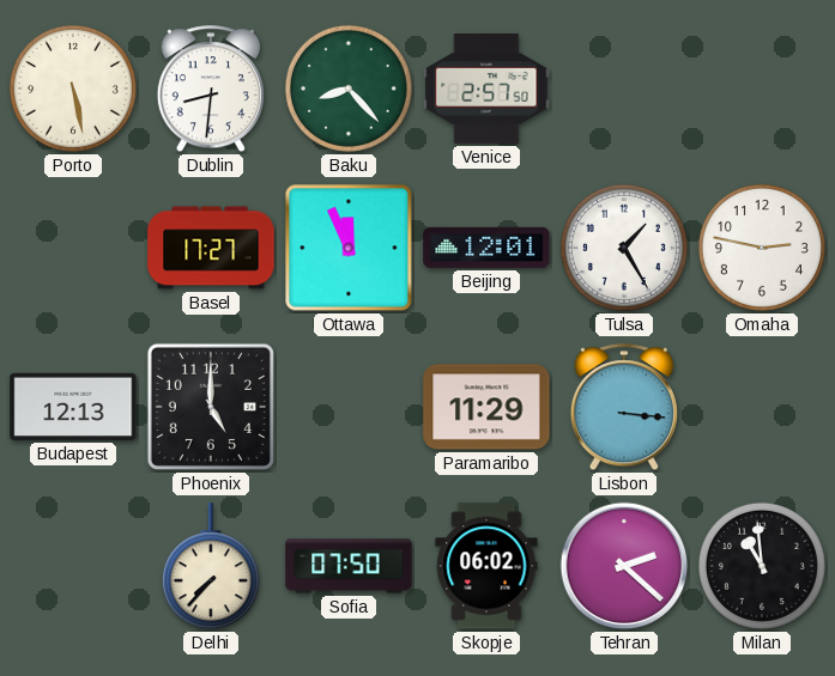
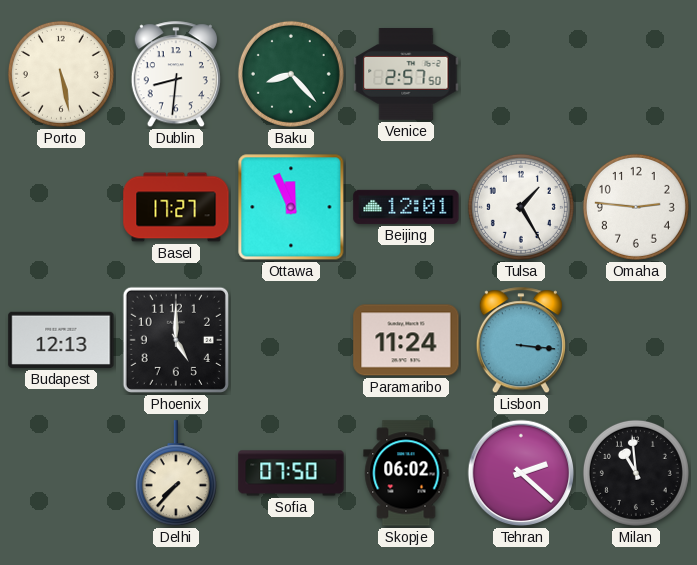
Omaha: 2:47 -> 2:46
Paramaribo: 11:29 -> 11:24
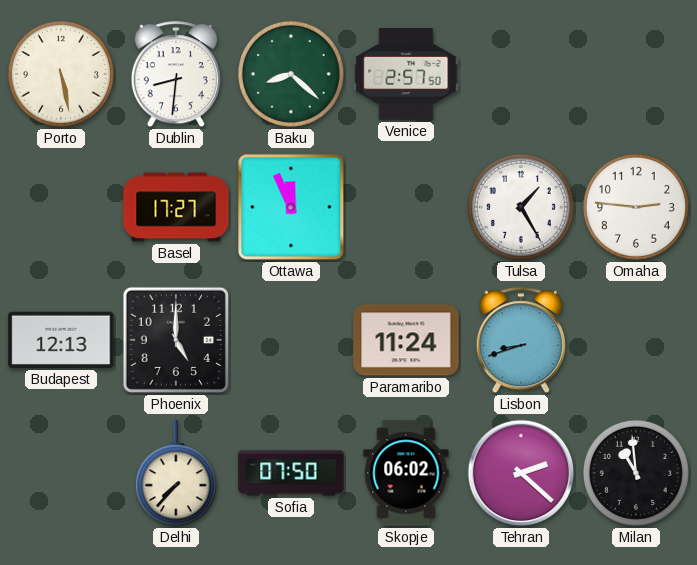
Baku: 8:23 -> 8:22
Beijing: 12:01 -> none
Lisbon: 3:16 -> 8:42
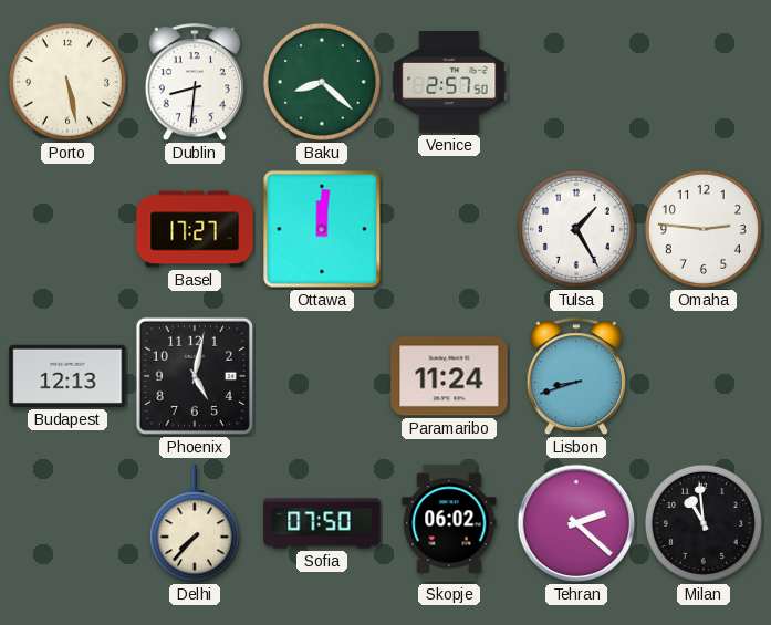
Ottawa: 11:56 -> 12:01
Phoenix: 5:00 -> 5:02
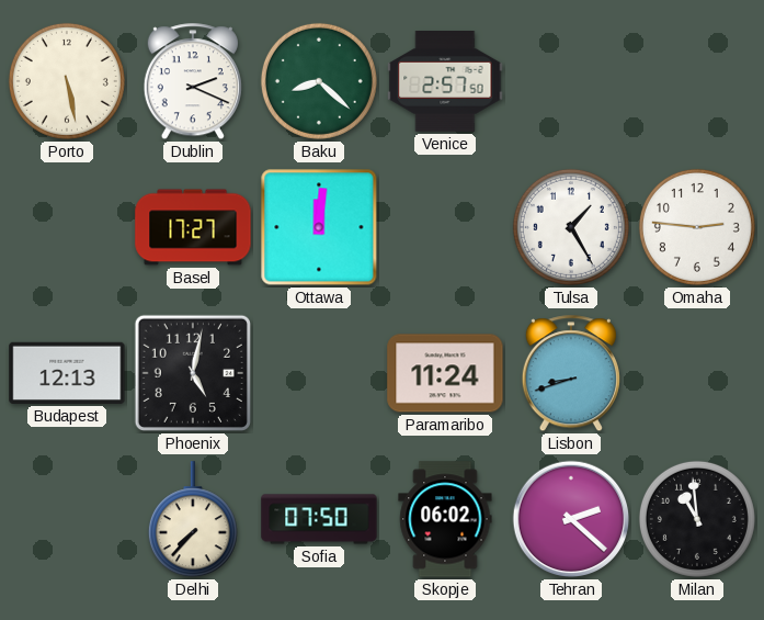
Dublin: 8:31 -> 2:19
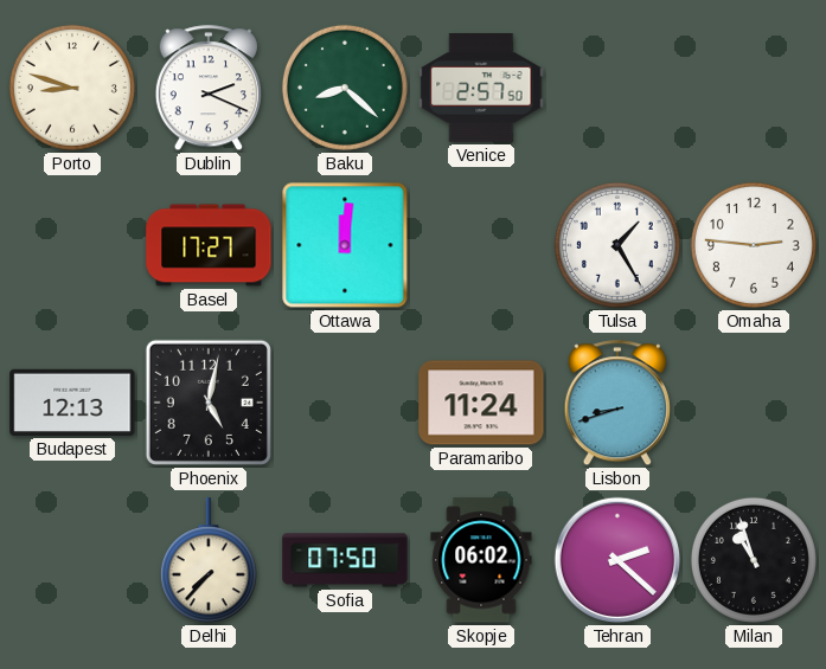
Porto: 5:28 -> 8:48
Milan: 10:59 -> 10:57
